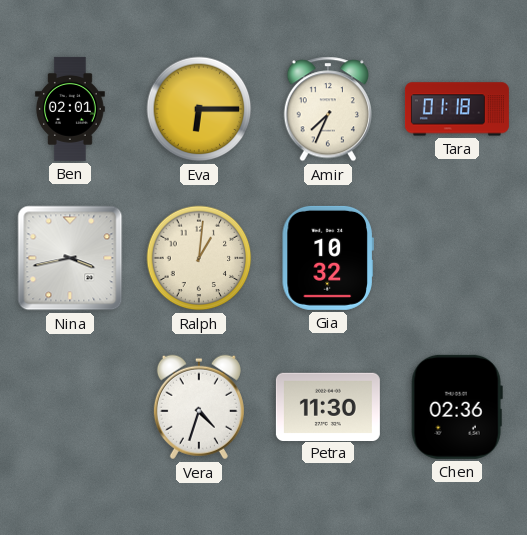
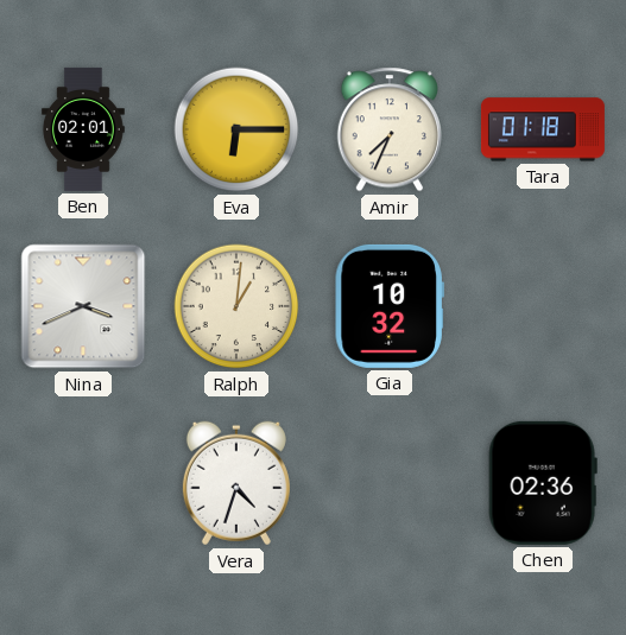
Nina: 3:43 -> 3:41
Petra: 11:30 -> none
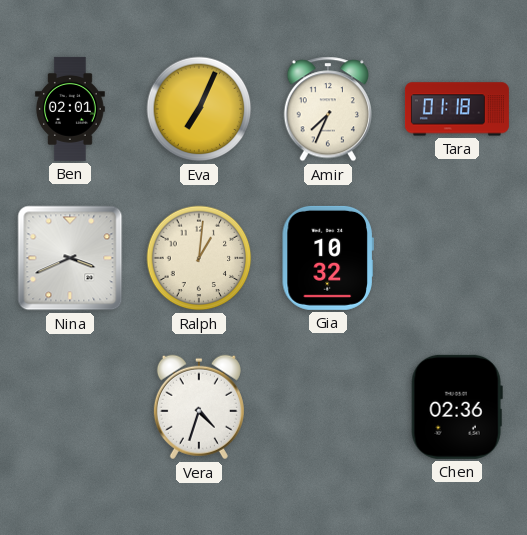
Eva: 6:15 -> 7:04
